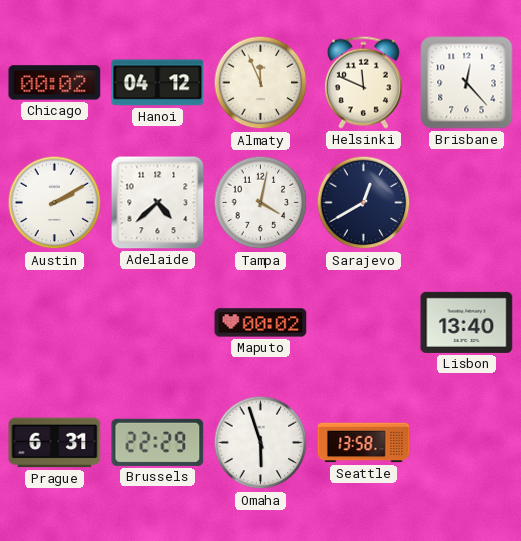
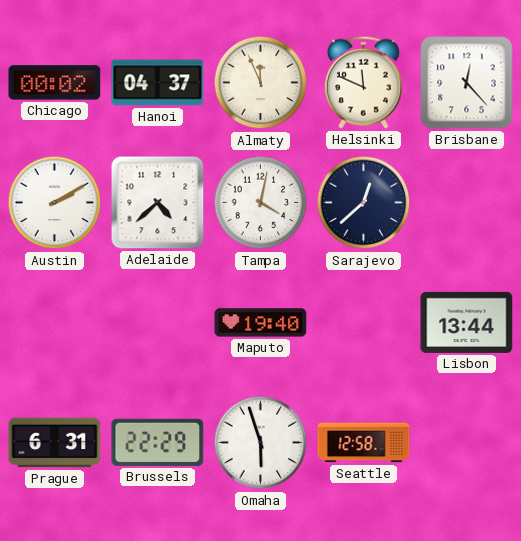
Hanoi: 04:12 -> 04:37
Sarajevo: 12:40 -> 12:38
Maputo: 00:02 -> 19:40
Lisbon: 13:40 -> 13:44
Seattle: 13:58 -> 12:58
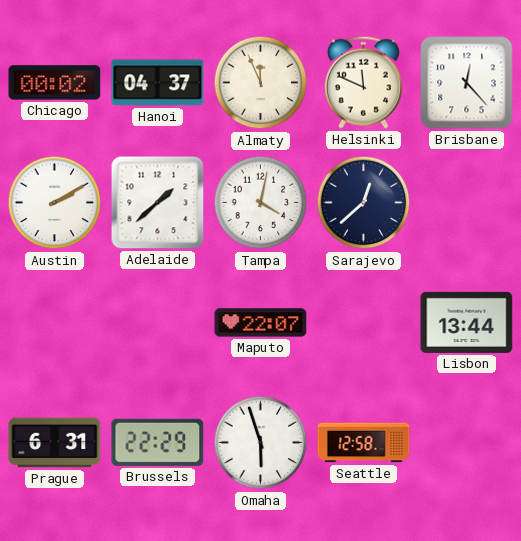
Adelaide: 4:38 -> 1:38
Maputo: 19:40 -> 22:07
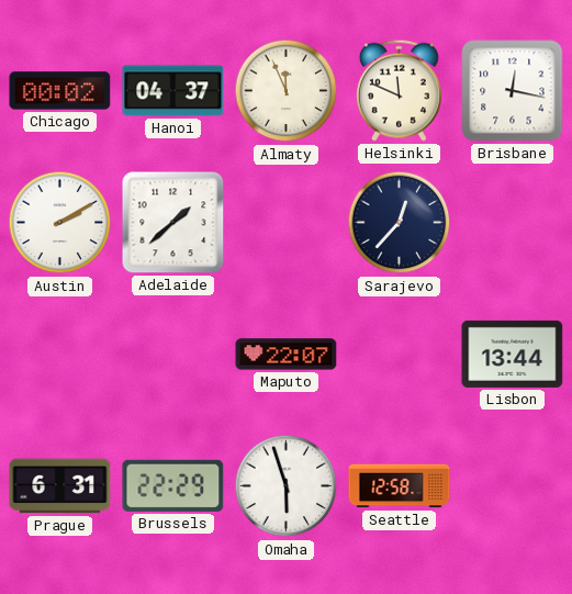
Brisbane: 12:23 -> 12:17
Tampa: 4:02 -> none
Sarajevo: 12:38 -> 12:37
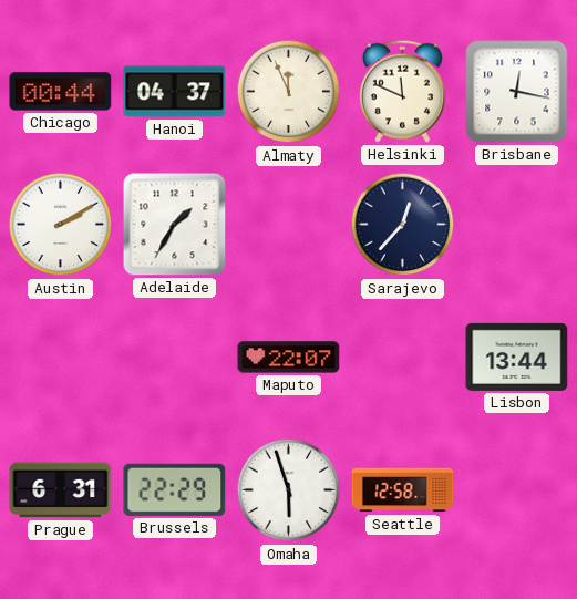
Chicago: 00:02 -> 00:44
Adelaide: 1:38 -> 1:35
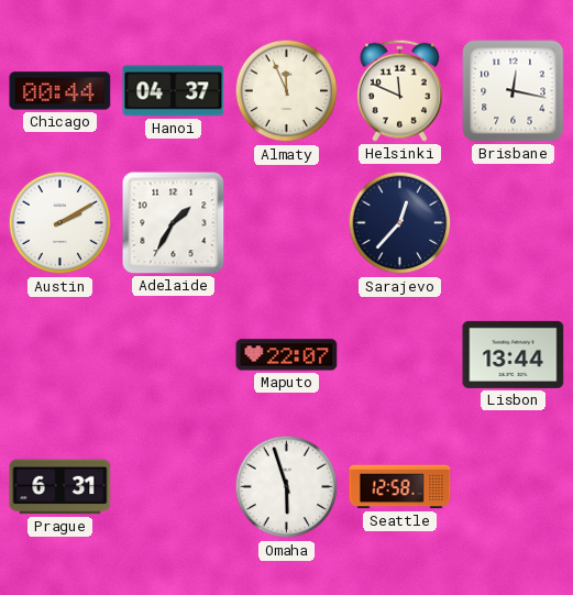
Brussels: 22:29 -> none
